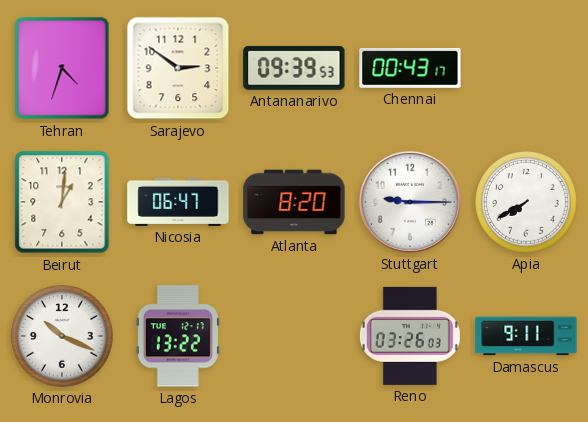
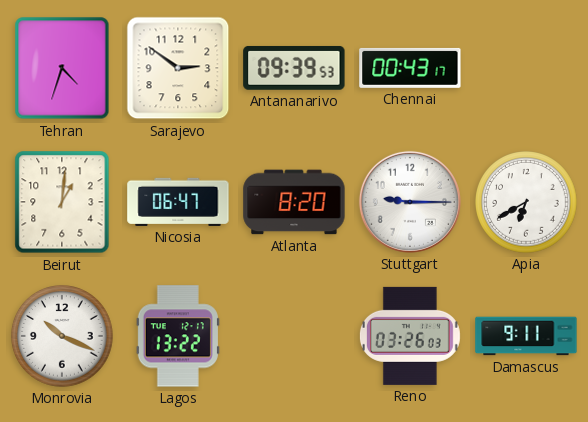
Apia: 7:40 -> 6:40
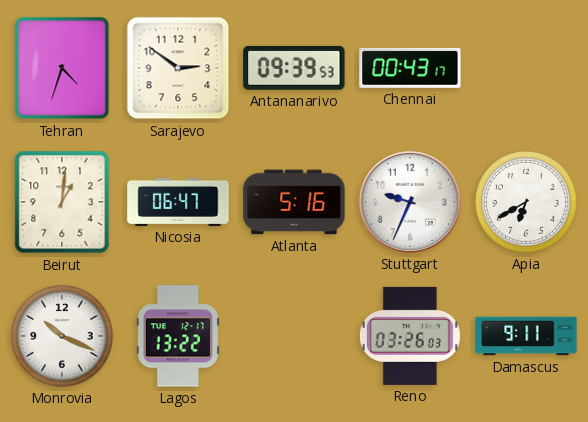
Atlanta: 8:20 -> 5:16
Stuttgart: 9:15 -> 9:34
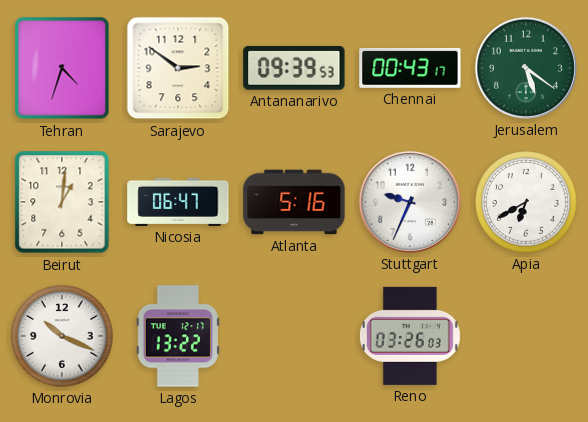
Jerusalem: none -> 5:21
Damascus: 9:11 -> none
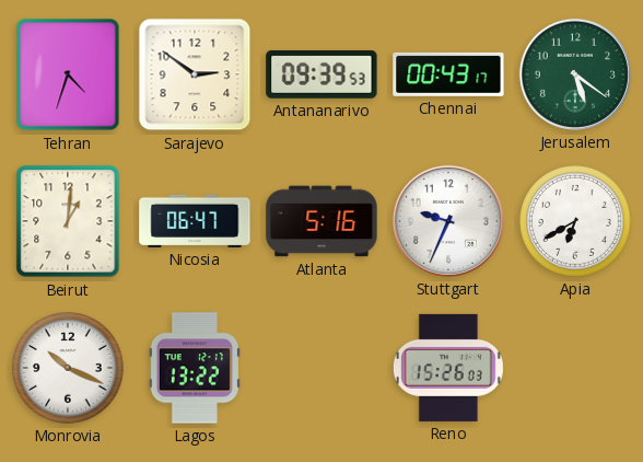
Reno: 03:26 -> 15:26
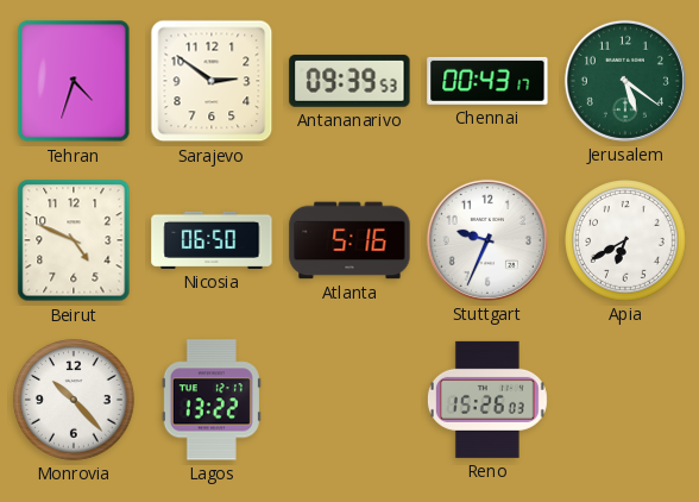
Beirut: 1:01 -> 4:49
Nicosia: 06:47 -> 06:50
Monrovia: 10:19 -> 10:23
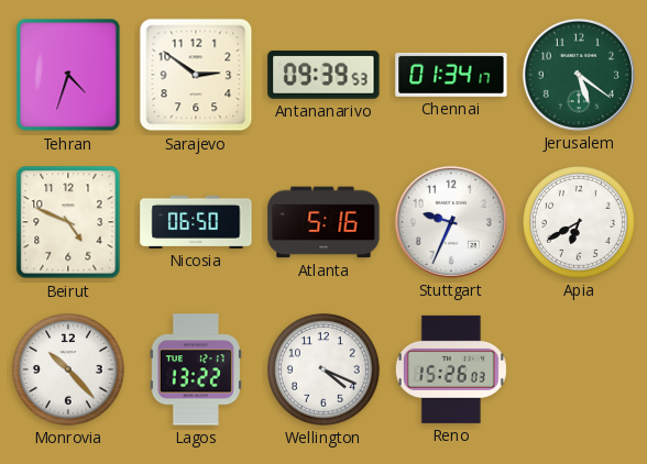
Chennai: 00:43 -> 01:34
Wellington: none -> 4:19
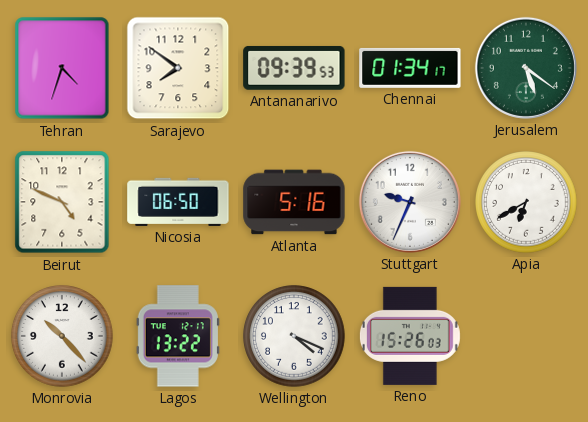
Sarajevo: 2:51 -> 7:51
